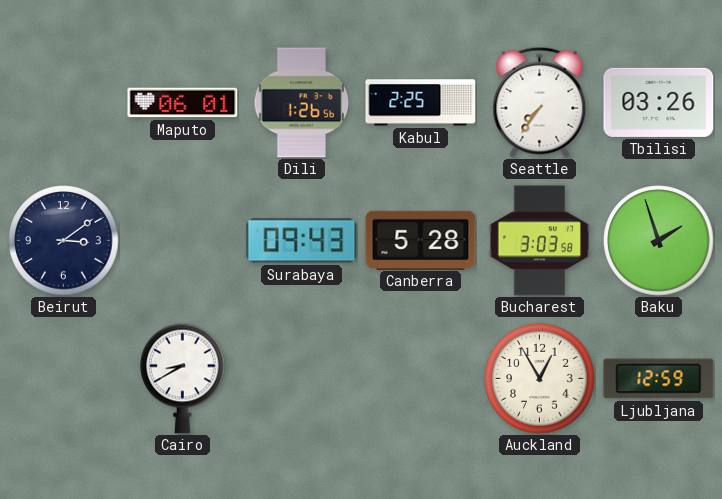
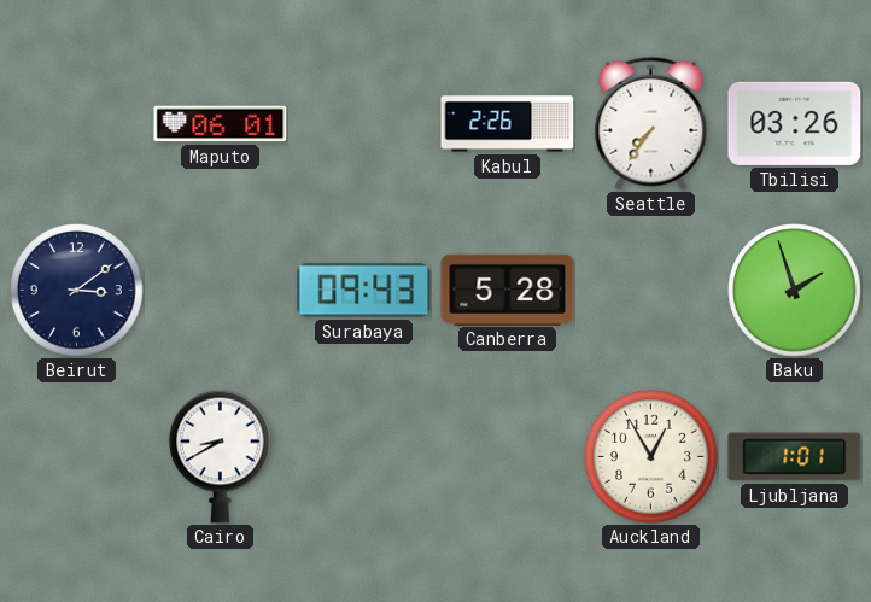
Dili: 1:26 -> none
Kabul: 2:25 -> 2:26
Bucharest: 3:03 -> none
Ljubljana: 12:59 -> 1:01
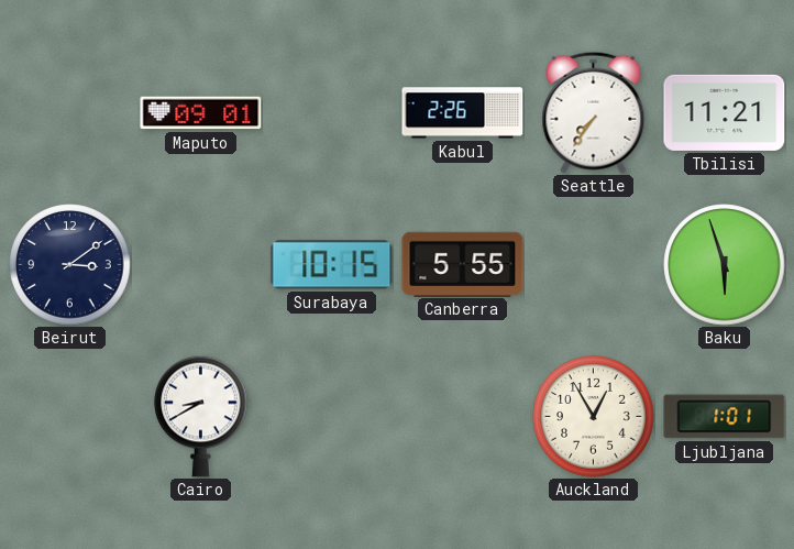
Maputo: 06:01 -> 09:01
Tbilisi: 03:26 -> 11:21
Surabaya: 09:43 -> 10:15
Canberra: 5:28 -> 5:55
Baku: 1:57 -> 5:57
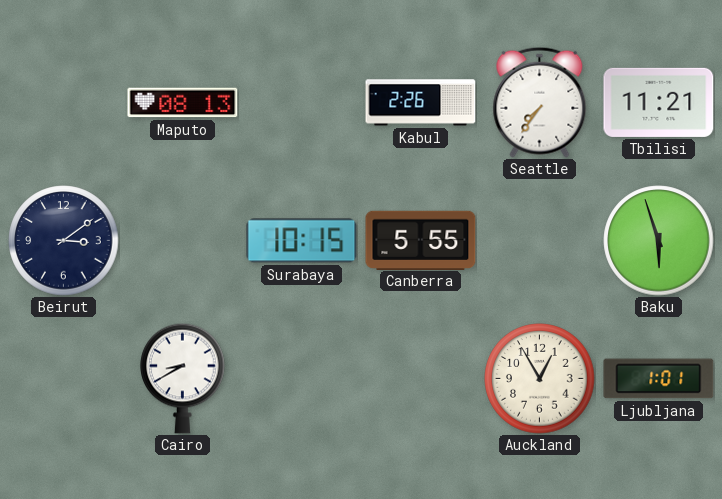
Maputo: 09:01 -> 08:13
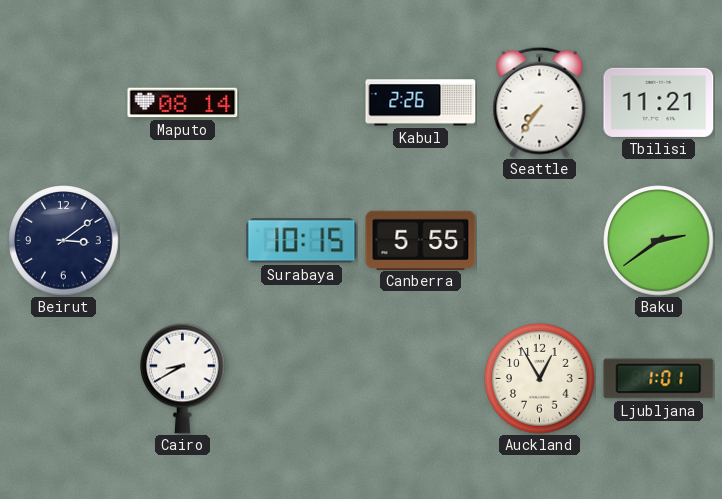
Maputo: 08:13 -> 08:14
Baku: 5:57 -> 2:39
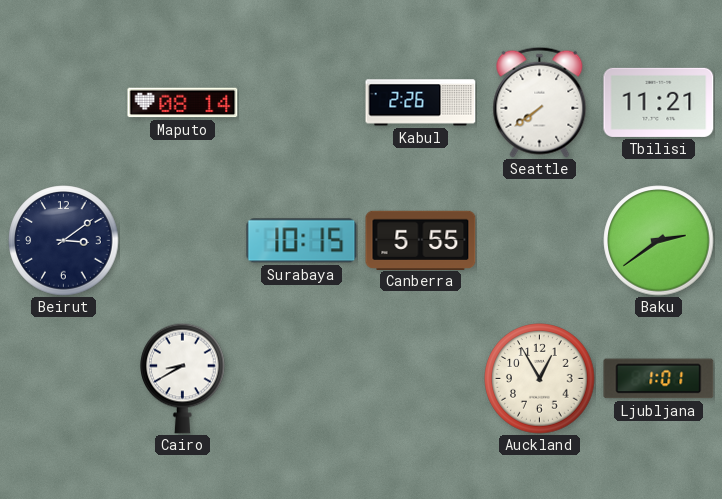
Seattle: 7:36 -> 7:39
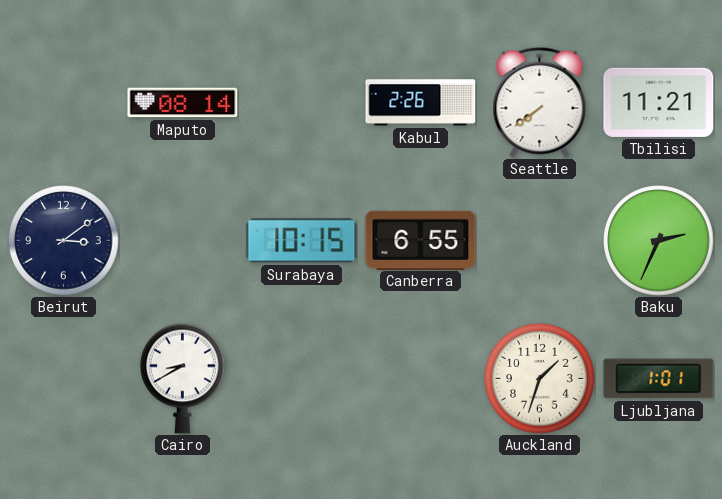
Canberra: 5:55 -> 6:55
Baku: 2:39 -> 2:34
Auckland: 12:55 -> 1:33
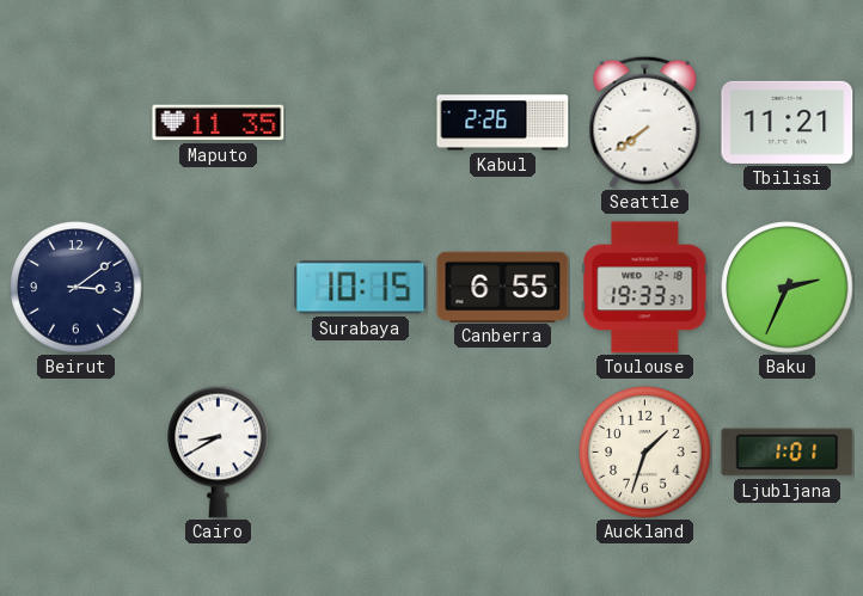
Maputo: 08:14 -> 11:35
Toulouse: none -> 19:33
